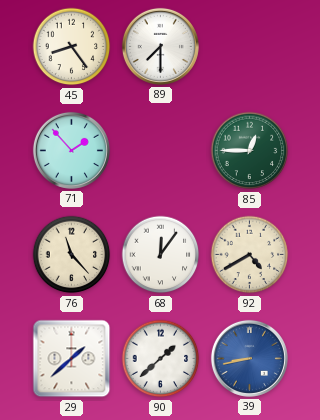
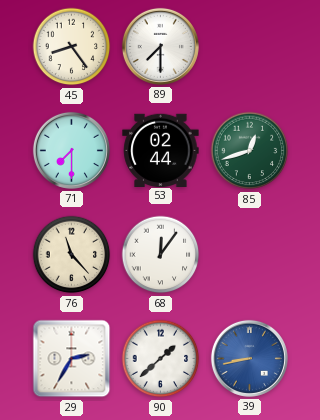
71: 1:53 -> 7:30
53: none -> 02:44
85: 12:45 -> 12:42
92: 4:40 -> none
29: 1:38 -> 2:35
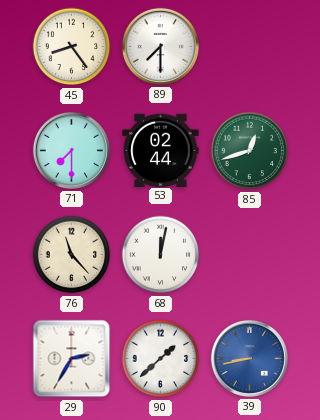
68: 12:06 -> 12:02
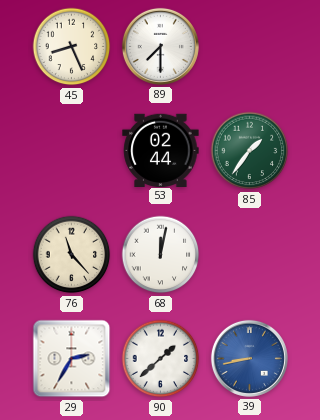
45: 8:24 -> 8:26
71: 7:30 -> none
85: 12:42 -> 1:36
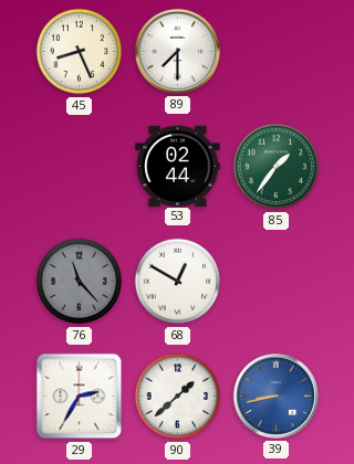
76 dial: cream -> grey
68: 12:02 -> 12:50
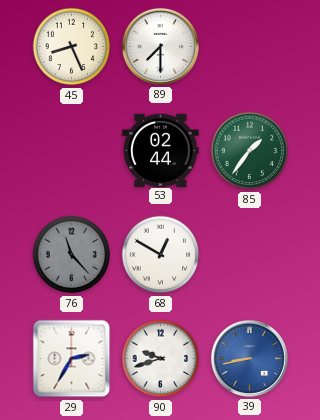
90: 1:38 -> 9:42
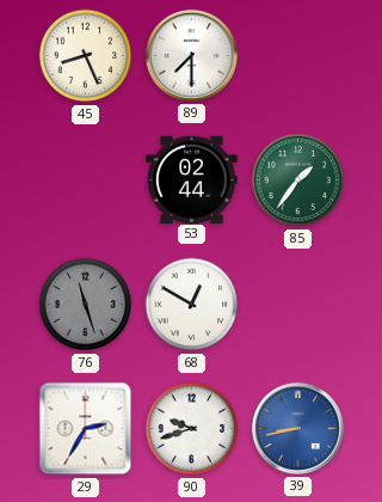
76: 11:23 -> 11:27
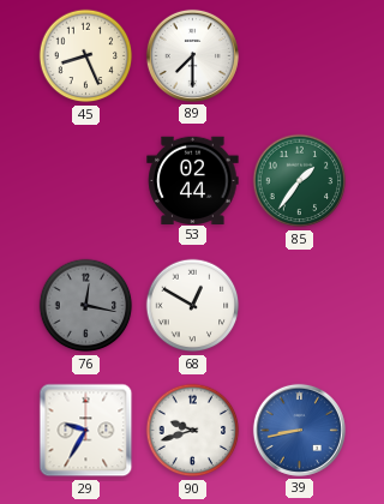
76: 11:27 -> 12:17
29: 2:35 -> 9:35
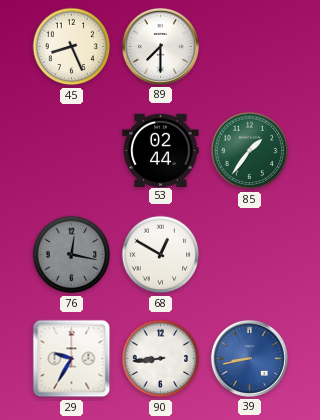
90: 9:42 -> 8:44
